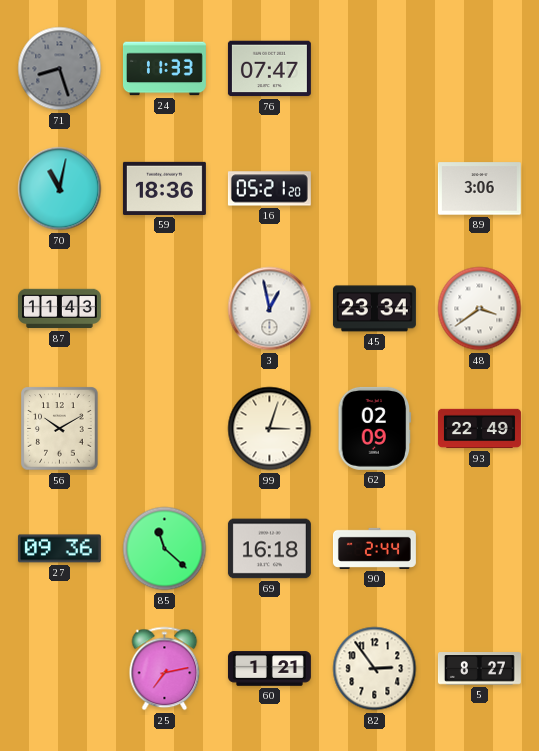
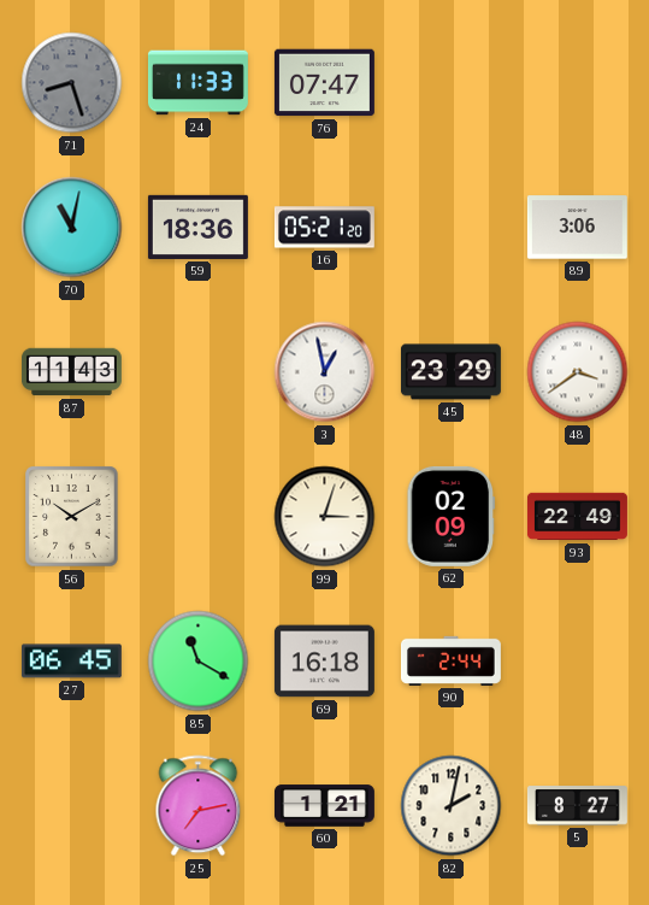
45: 23:34 -> 23:29
27: 09:36 -> 06:45
85: 11:22 -> 11:20
82: 2:54 -> 2:02
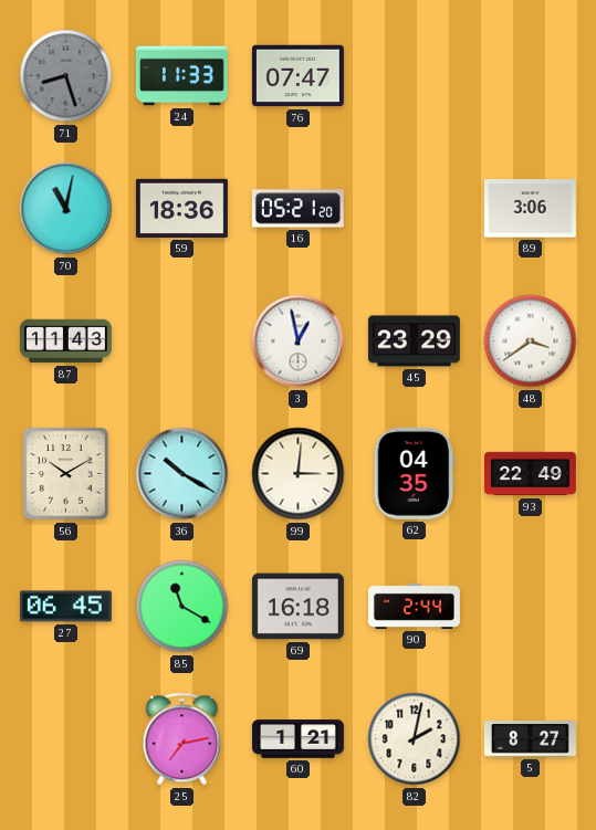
36: none -> 10:20
99: 3:03 -> 3:01
62: 02:09 -> 04:35
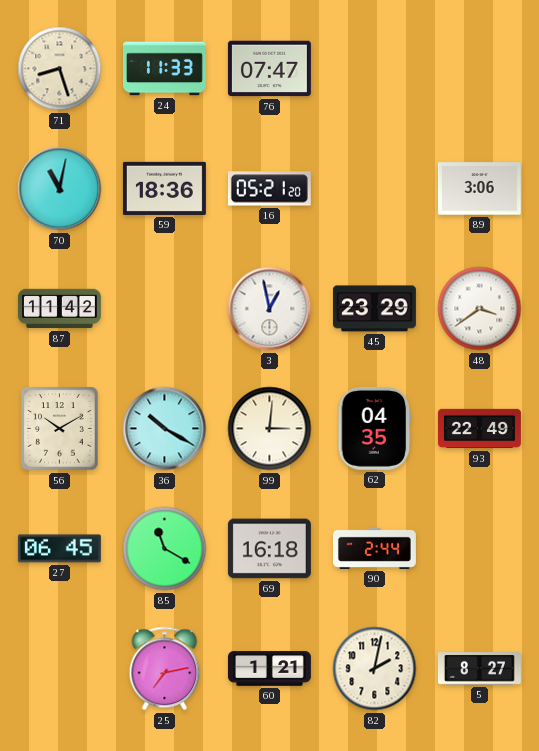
71 dial: grey -> cream
87: 11:43 -> 11:42
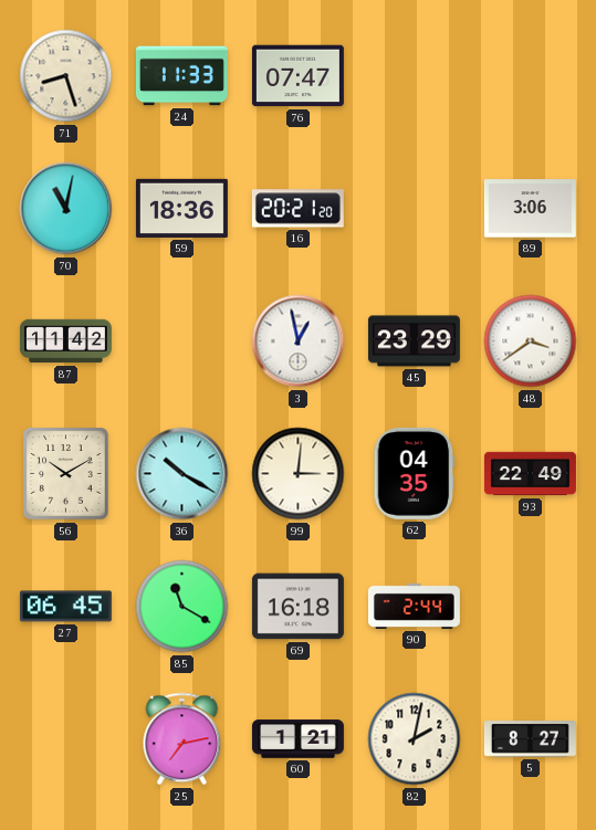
16: 05:21 -> 20:21
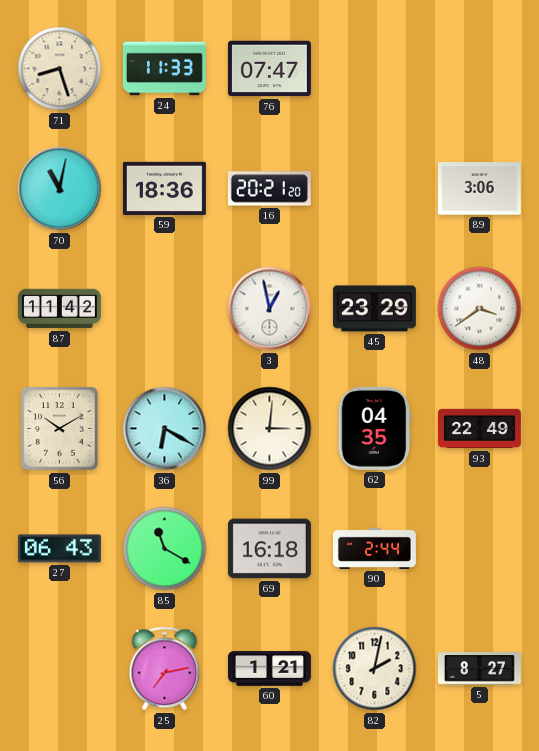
36: 10:20 -> 6:20
27: 06:45 -> 06:43
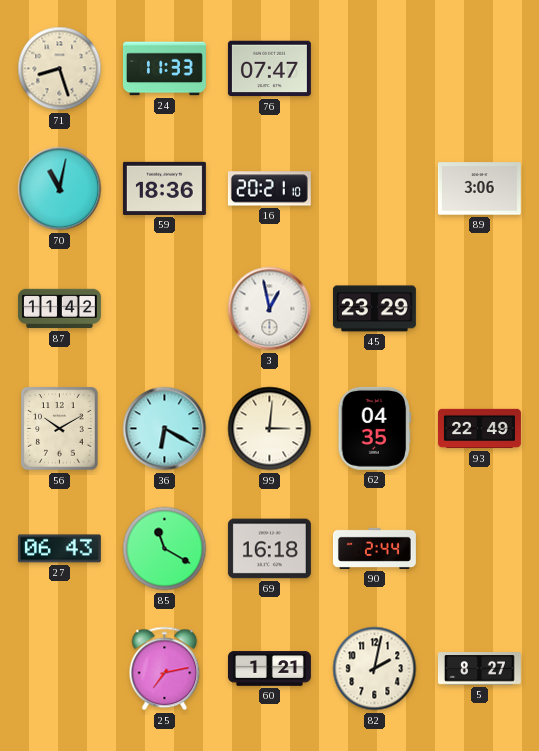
16: 20:21:20 -> 20:21:10
48: 3:39 -> none
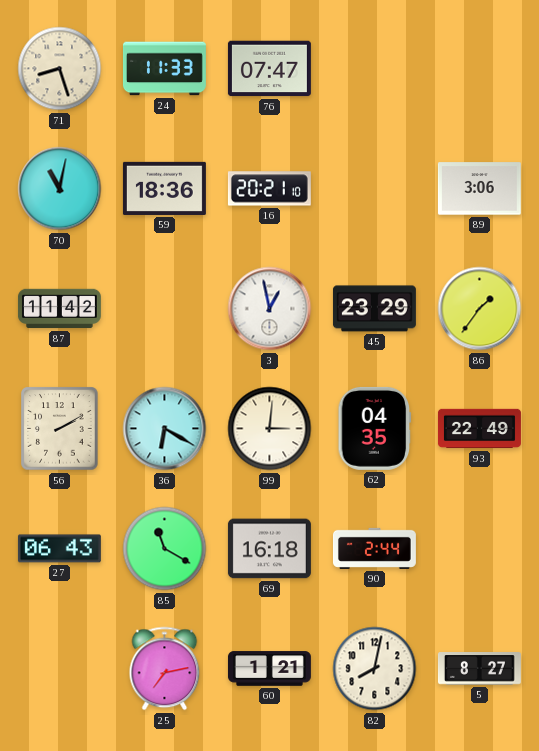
86: none -> 1:36
56: 10:10 -> 2:10
82: 2:02 -> 8:02
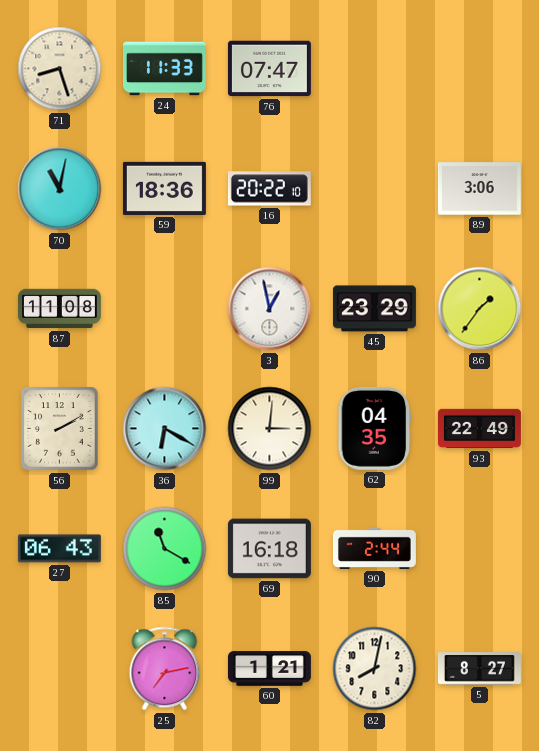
16: 20:21 -> 20:22
87: 11:42 -> 11:08
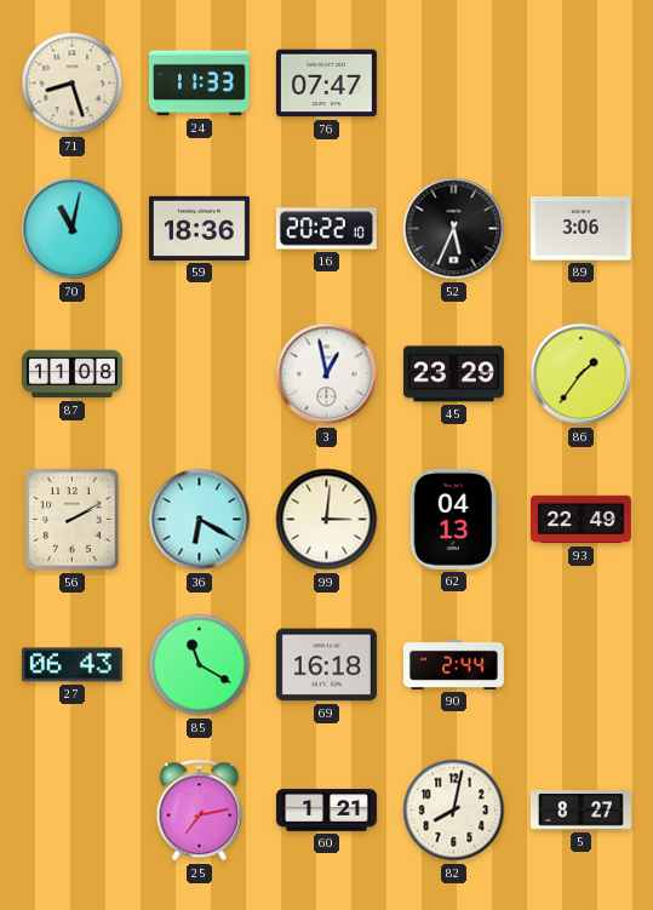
52: none -> 5:34
62: 04:35 -> 04:13
